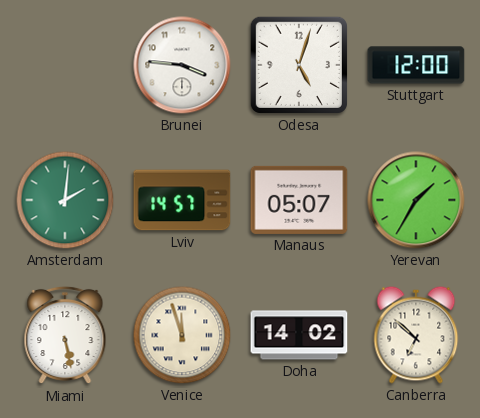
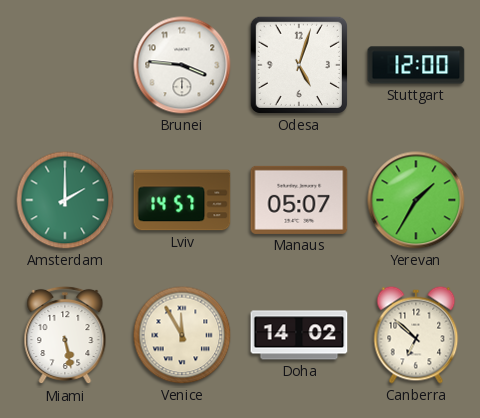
Amsterdam: 2:01 -> 2:00
Venice: 11:57 -> 11:55
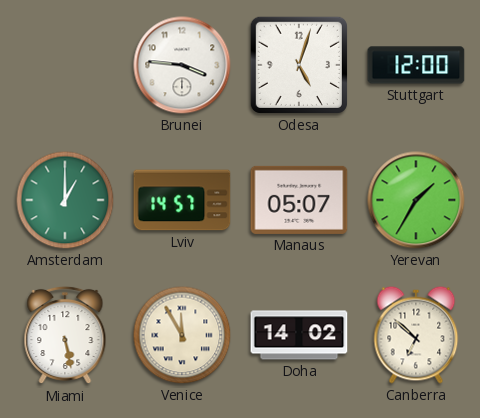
Amsterdam: 2:00 -> 1:00
